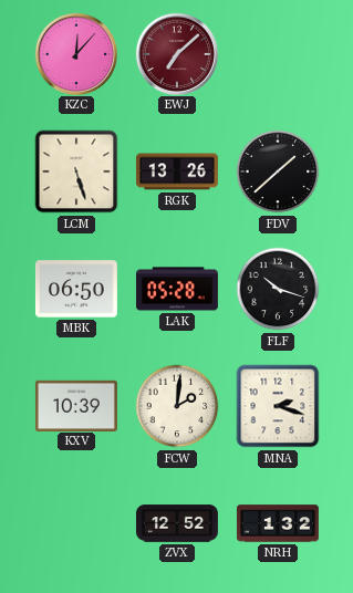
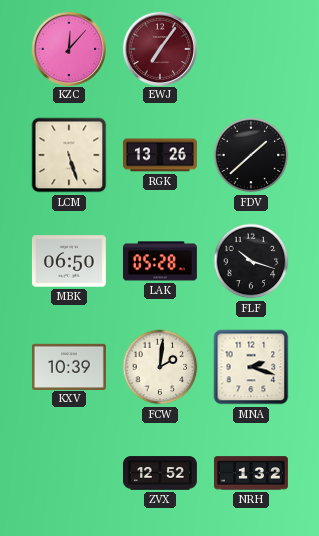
EWJ: 7:08 -> 7:06
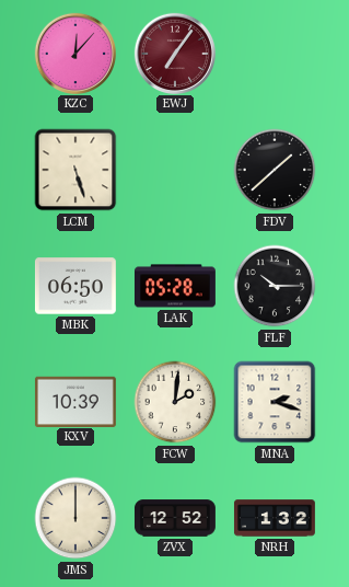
RGK: 13:26 -> none
FLF: 10:18 -> 10:15
JMS: none -> 12:00
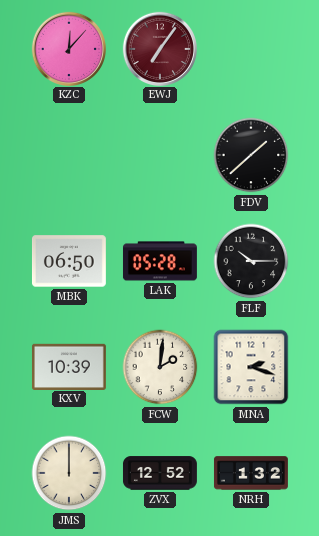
LCM: 5:27 -> none
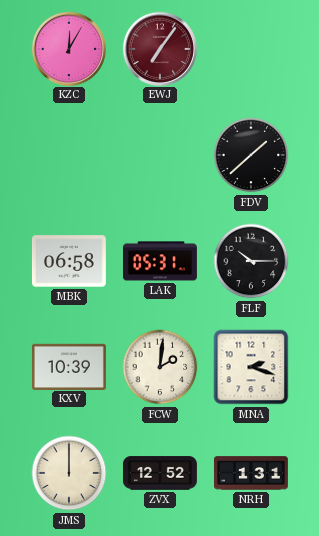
KZC: 12:07 -> 12:05
MBK: 06:50 -> 06:58
LAK: 05:28 -> 05:31
NRH: 1:32 -> 1:31
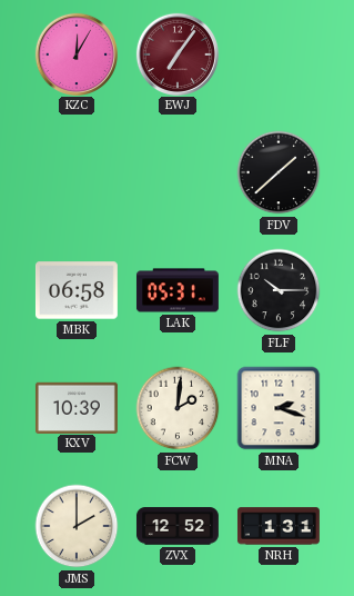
JMS: 12:00 -> 2:00
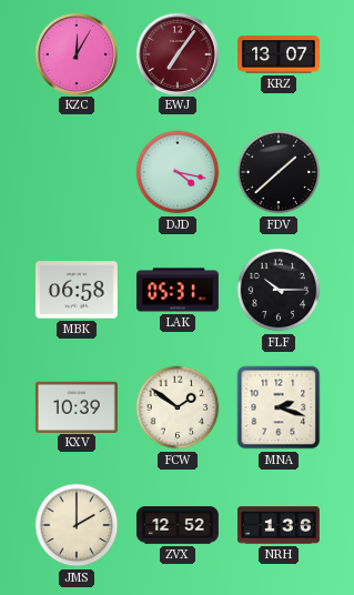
KRZ: none -> 13:07
DJD: none -> 4:17
FCW: 2:01 -> 1:51
NRH: 1:31 -> 1:36
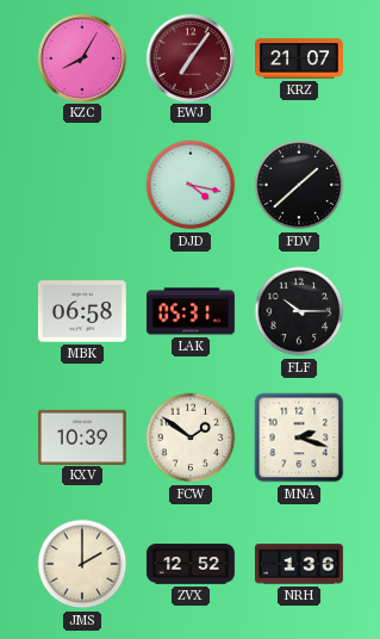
KZC: 12:05 -> 8:05
KRZ: 13:07 -> 21:07
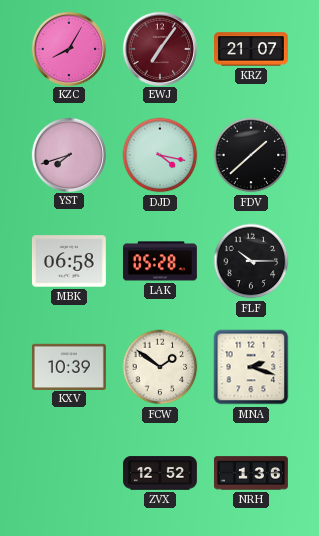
YST: none -> 7:42
LAK: 05:31 -> 05:28
JMS: 2:00 -> none
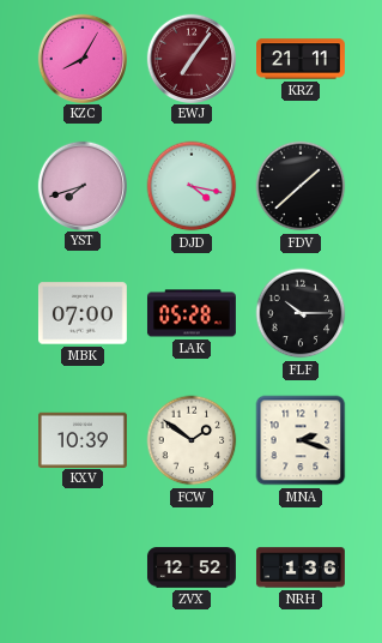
KRZ: 21:07 -> 21:11
MBK: 06:58 -> 07:00
